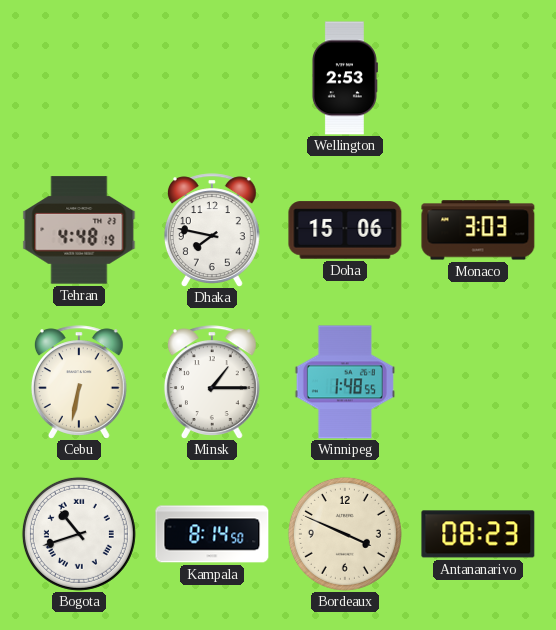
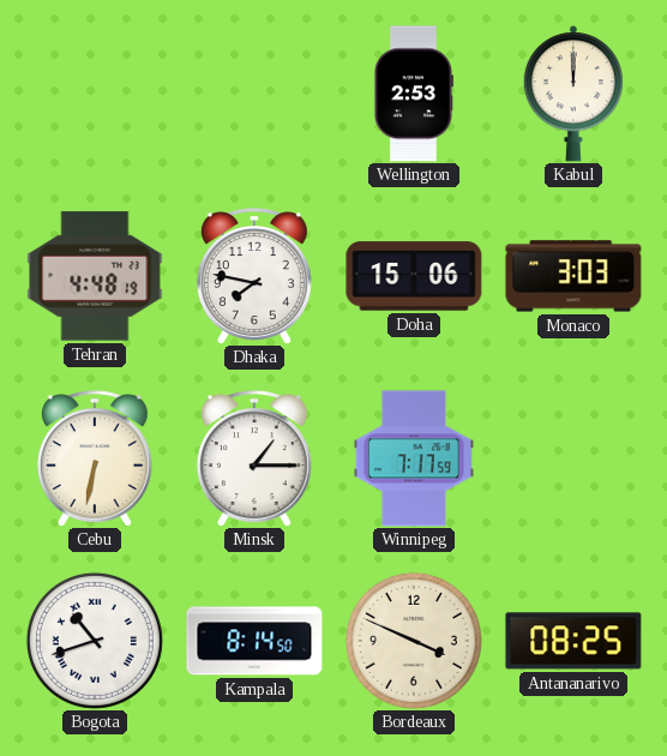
Kabul: none -> 12:00
Winnipeg: 1:48 -> 7:17
Antananarivo: 08:23 -> 08:25
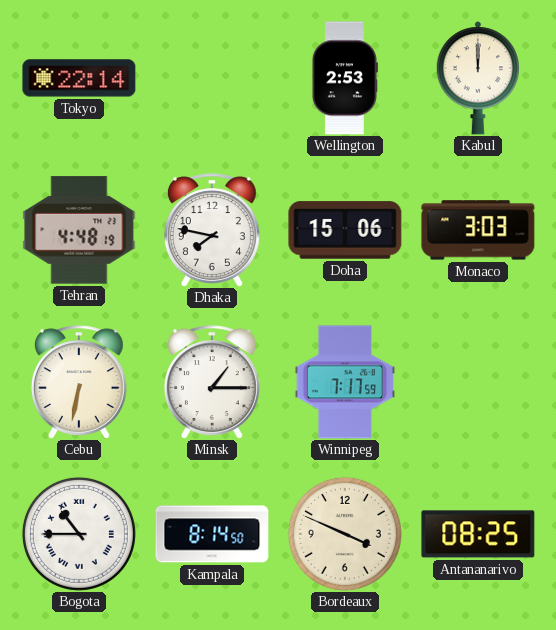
Tokyo: none -> 22:14
Bogota: 10:42 -> 10:45
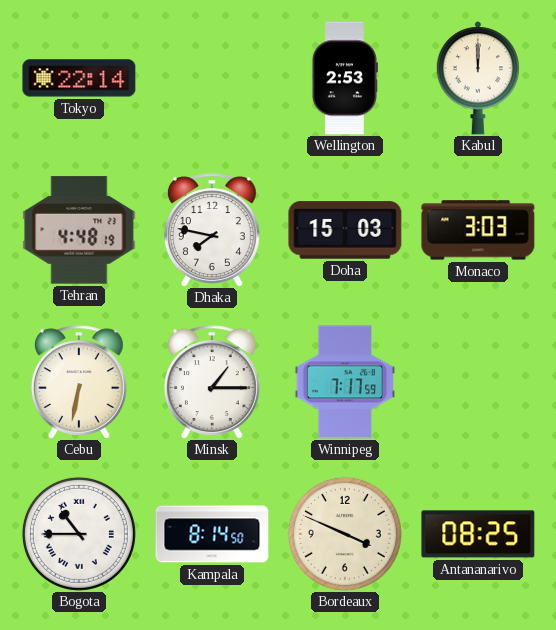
Doha: 15:06 -> 15:03
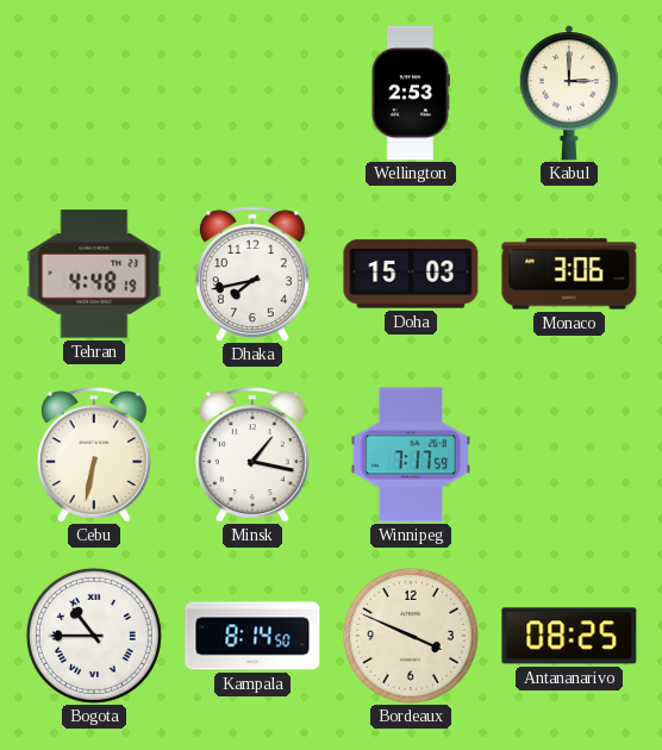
Tokyo: 22:14 -> none
Kabul: 12:00 -> 3:00
Dhaka: 7:47 -> 7:43
Monaco: 3:03 -> 3:06
Minsk: 1:15 -> 1:17
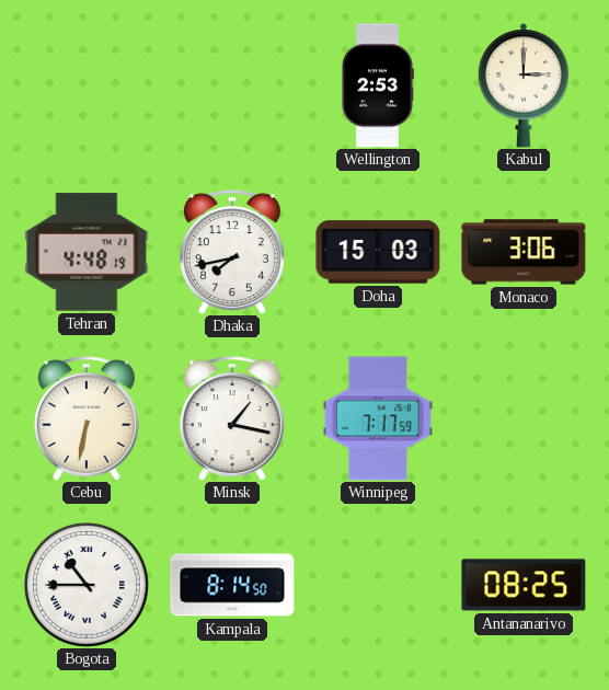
Bordeaux: 3:49 -> none
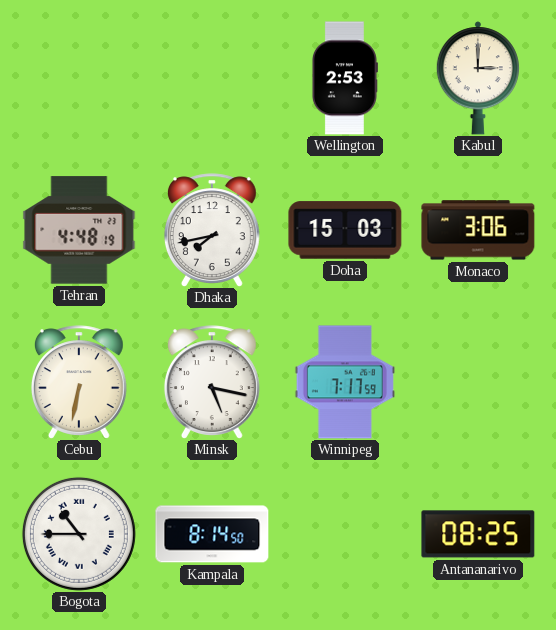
Minsk: 1:17 -> 5:17
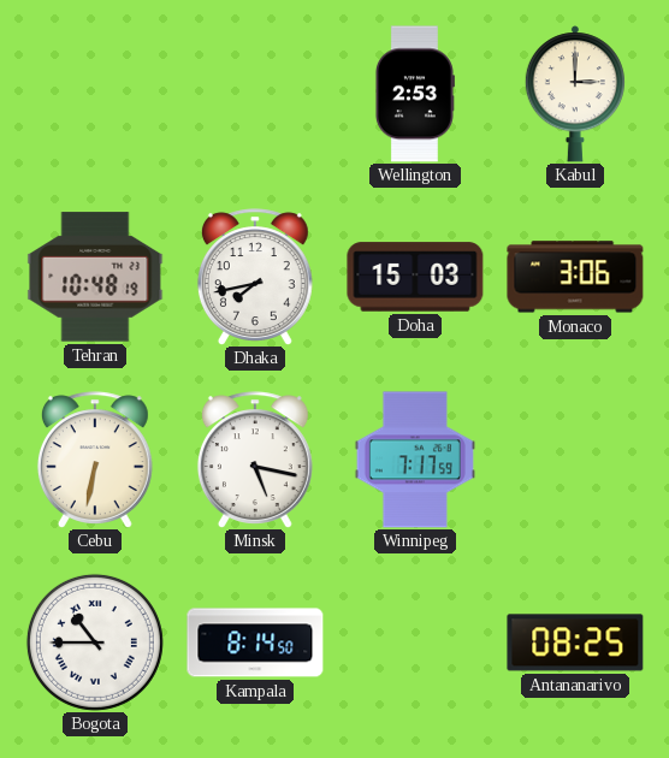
Tehran: 4:48 -> 10:48
